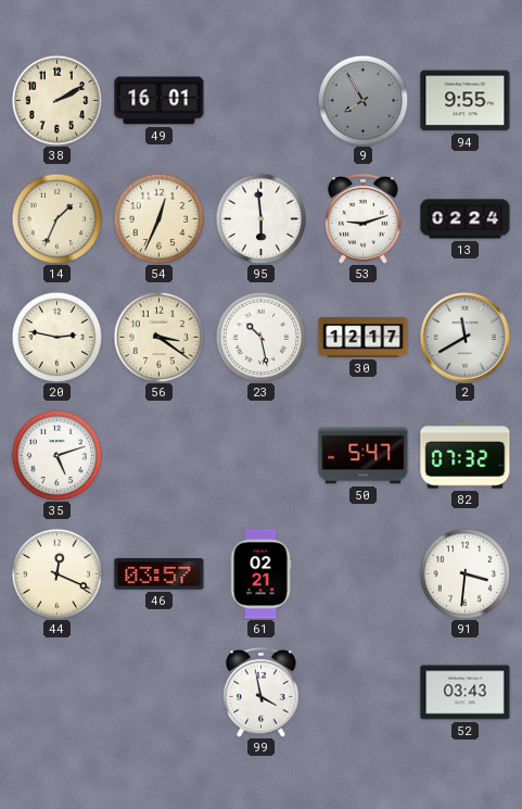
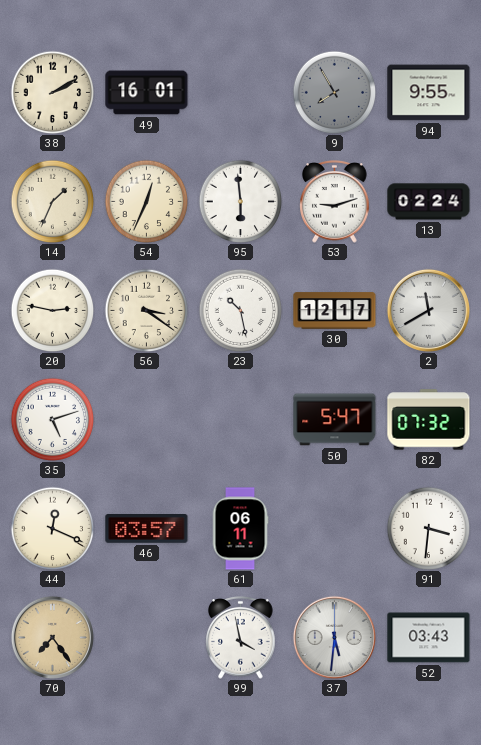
61: 02:21 -> 06:11
70: none -> 7:24
37: none -> 5:31
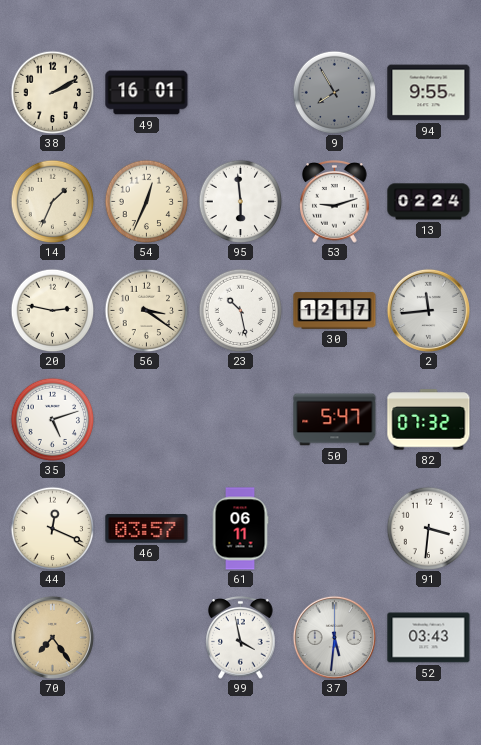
2: 11:40 -> 11:44
